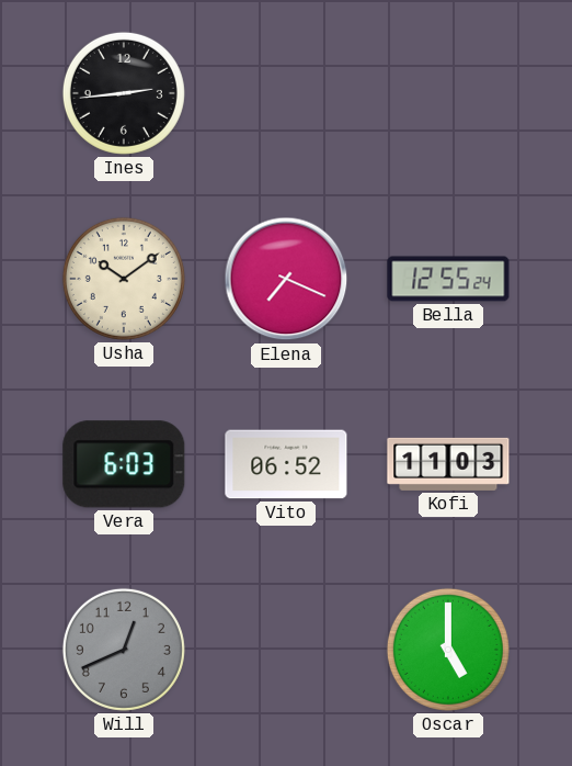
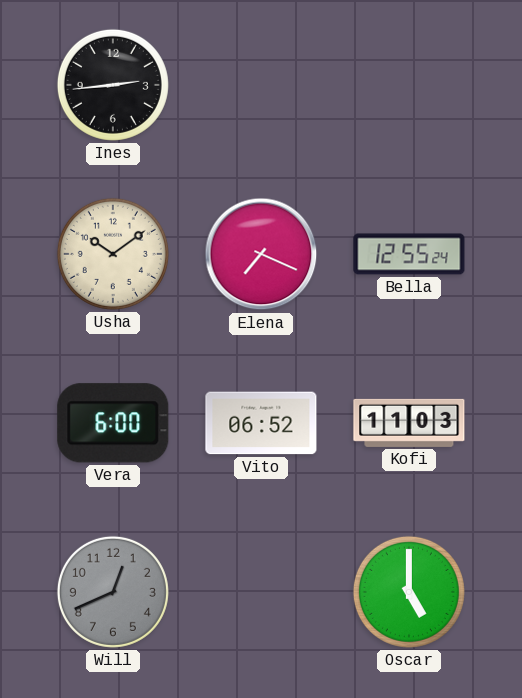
Vera: 6:03 -> 6:00
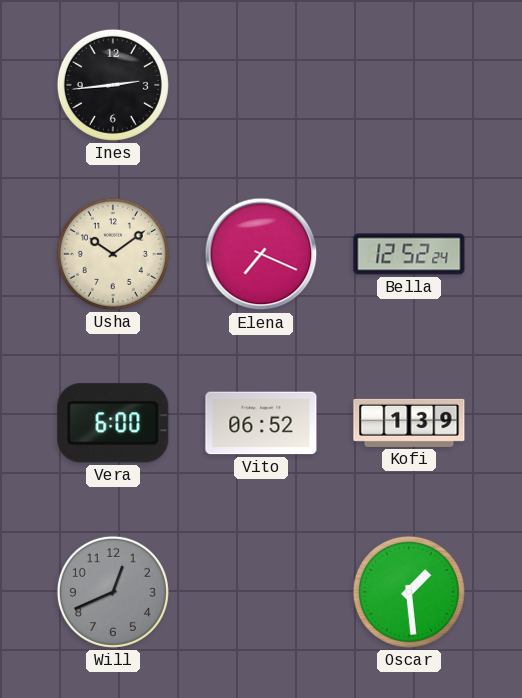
Bella: 12:55 -> 12:52
Kofi: 11:03 -> 1:39
Oscar: 5:00 -> 1:29
